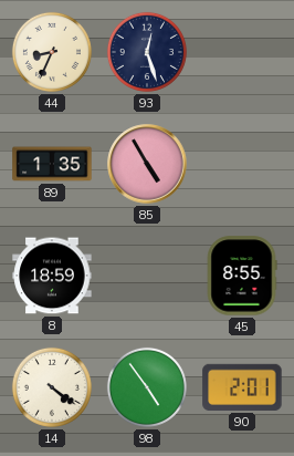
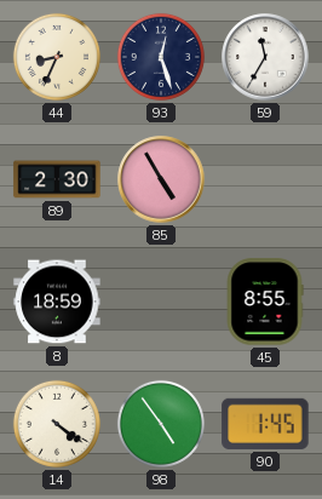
59: none -> 11:35
89: 1:35 -> 2:30
90: 2:01 -> 1:45
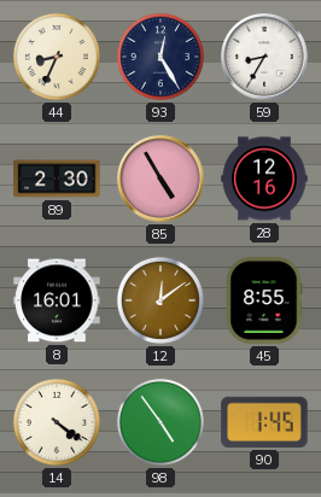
93: 12:27 -> 12:25
59: 11:35 -> 8:35
28: none -> 12:16
8: 18:59 -> 16:01
12: none -> 12:09
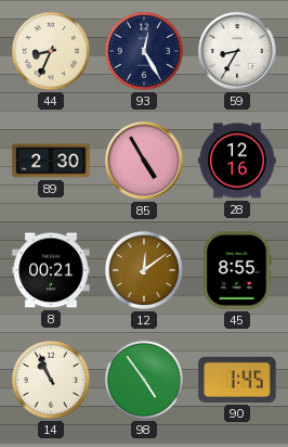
8: 16:01 -> 00:21
14: 4:21 -> 10:56
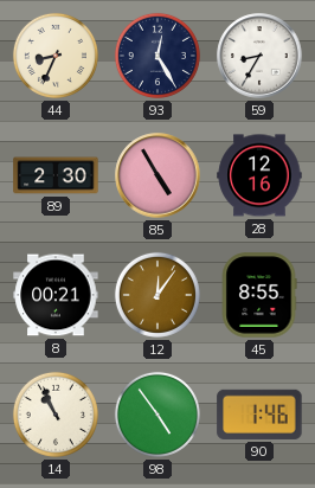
12: 12:09 -> 12:06
90: 1:45 -> 1:46
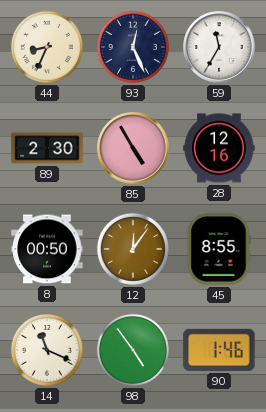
93: 12:25 -> 12:26
59: 8:35 -> 11:35
8: 00:21 -> 00:50
14: 10:56 -> 11:19
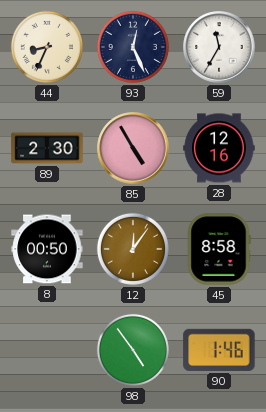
45: 8:55 -> 8:58
14: 11:19 -> none
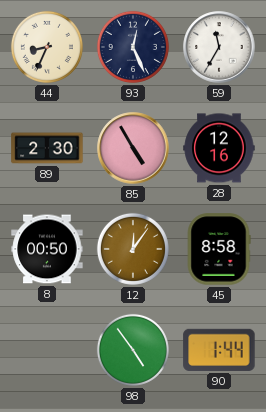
90: 1:46 -> 1:44
